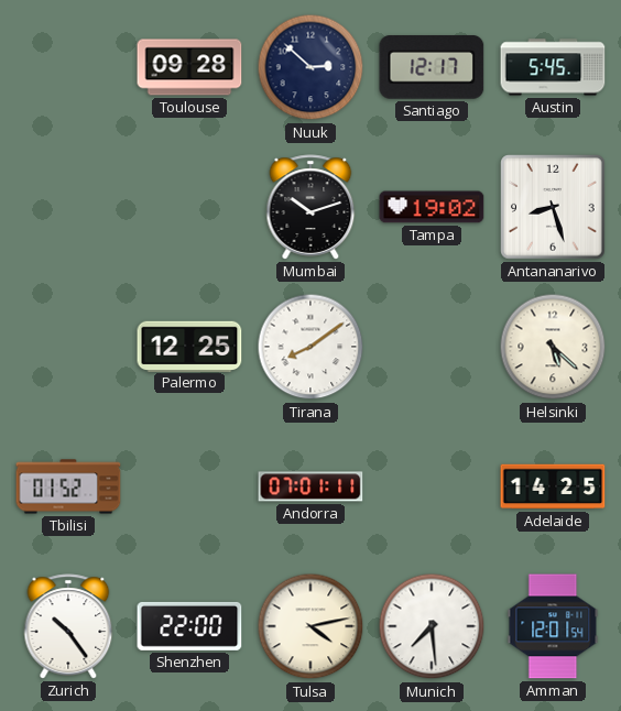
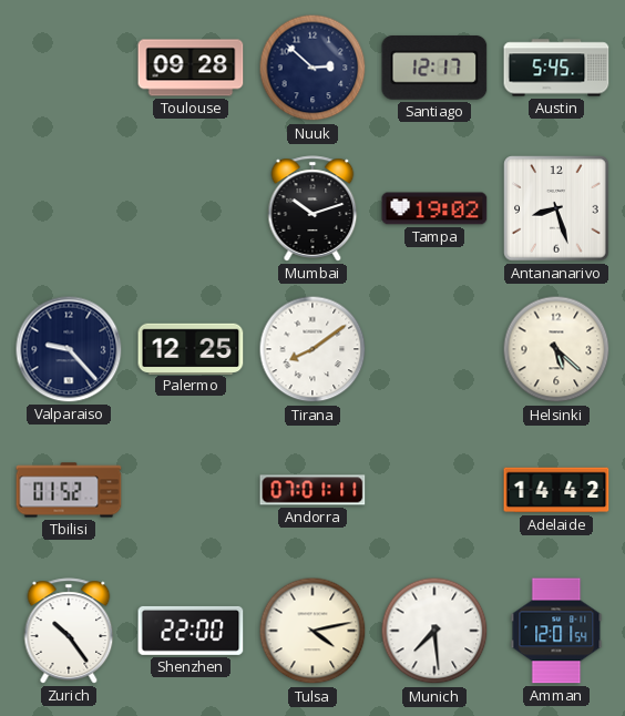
Valparaiso: none -> 9:23
Adelaide: 14:25 -> 14:42
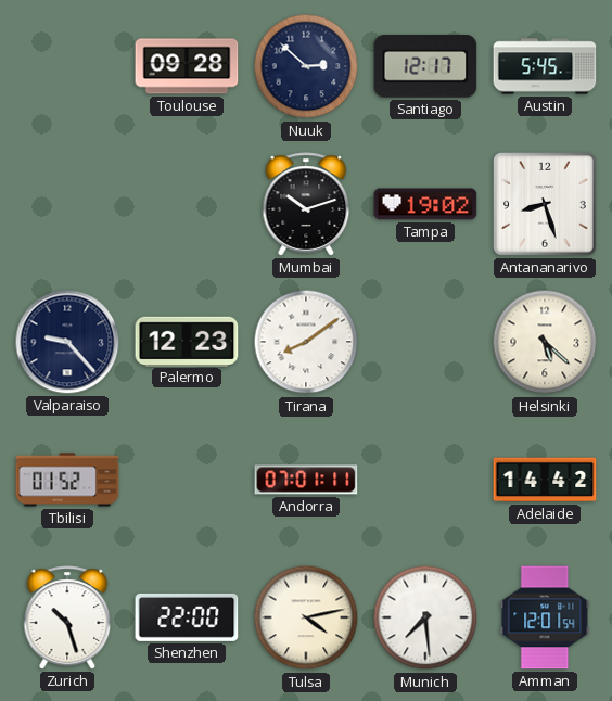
Palermo: 12:25 -> 12:23
Zurich: 10:24 -> 10:27
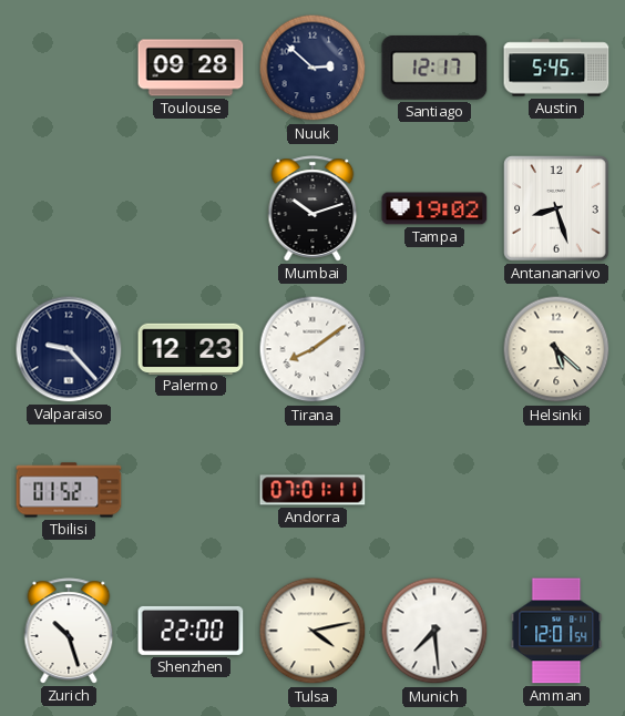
Adelaide: 14:42 -> none
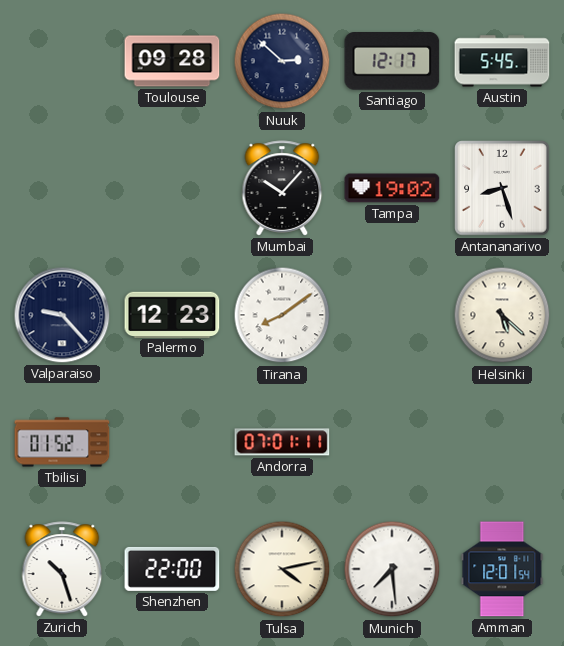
Mumbai: 10:12 -> 10:07
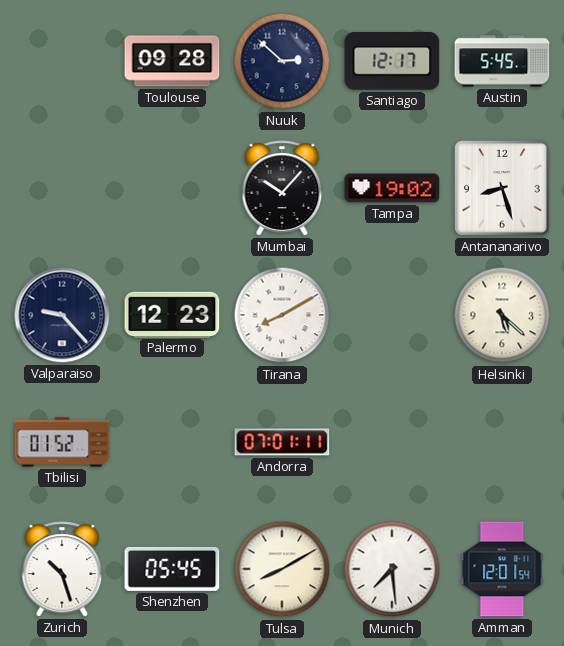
Tirana: 8:09 -> 8:10
Shenzhen: 22:00 -> 05:45
Tulsa: 4:13 -> 8:10
